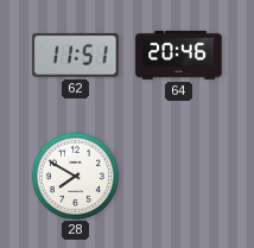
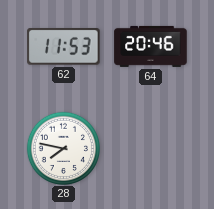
62: 11:51 -> 11:53
28: 7:50 -> 7:47
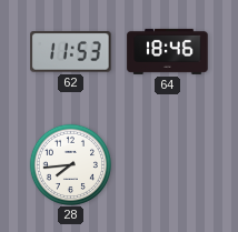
64: 20:46 -> 18:46
28: 7:47 -> 7:44
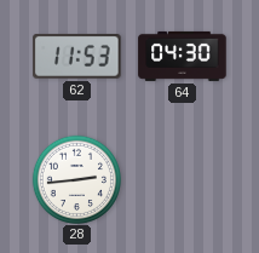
64: 18:46 -> 04:30
28: 7:44 -> 2:44
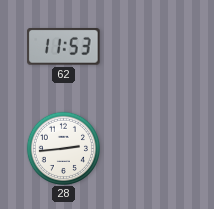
64: 04:30 -> none
